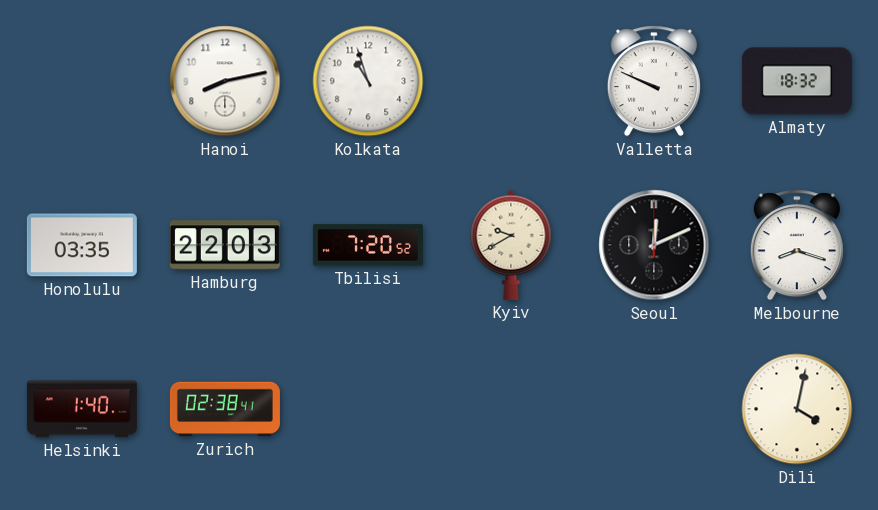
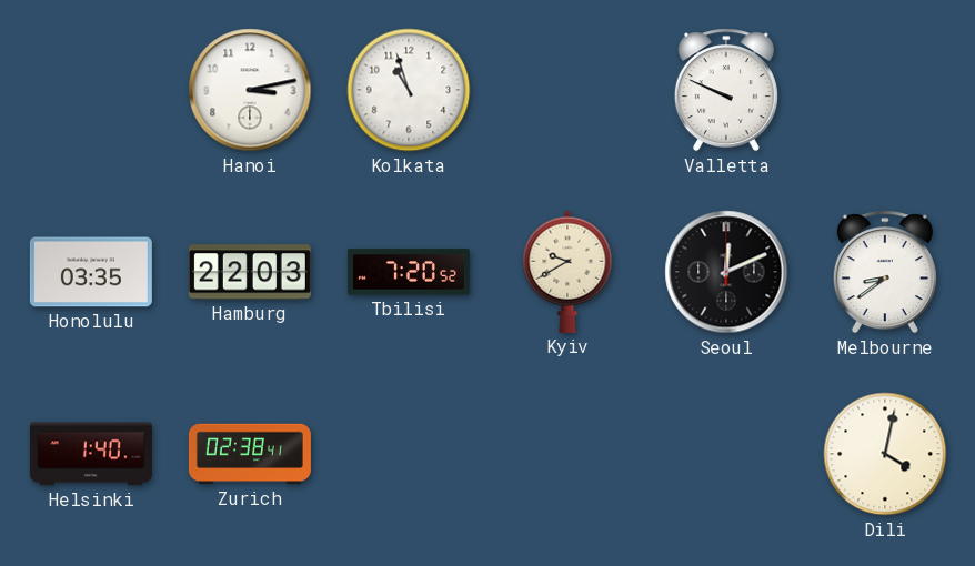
Hanoi: 8:13 -> 3:13
Almaty: 18:32 -> none
Melbourne: 8:18 -> 8:39
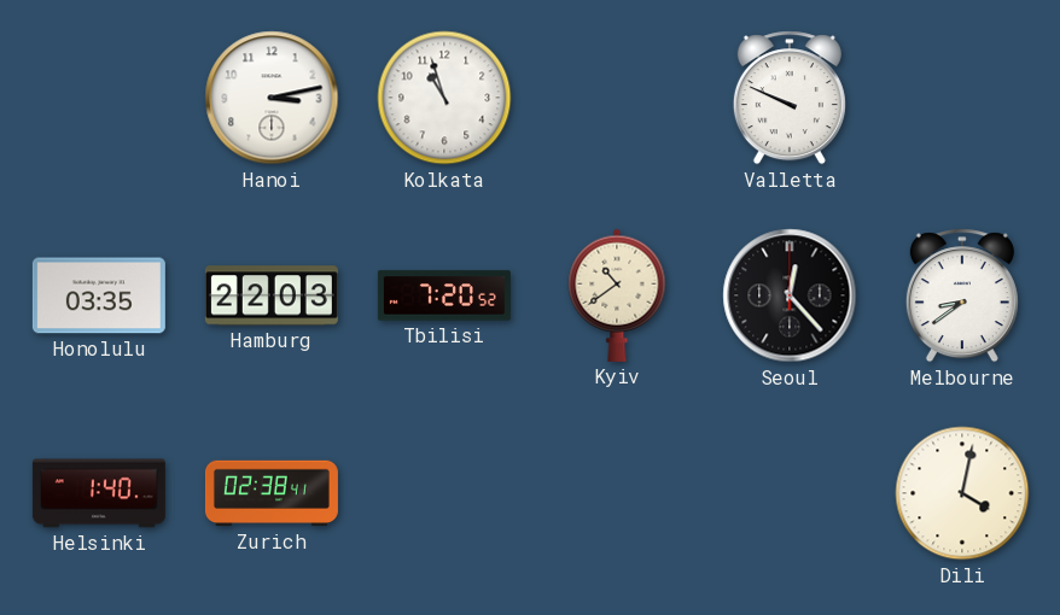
Kyiv: 9:40 -> 10:39
Seoul: 12:11 -> 12:23
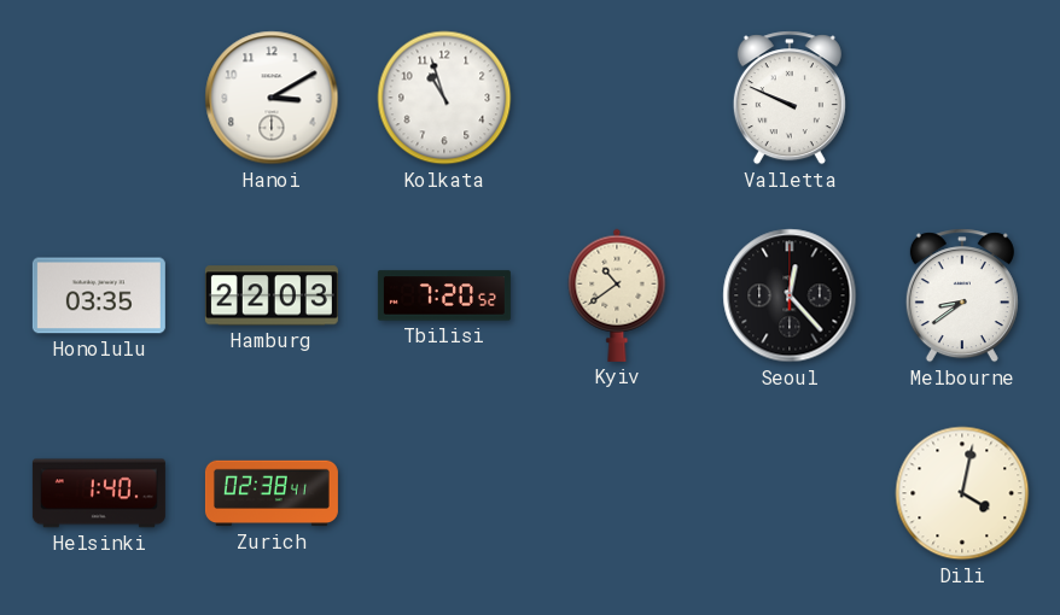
Hanoi: 3:13 -> 3:10
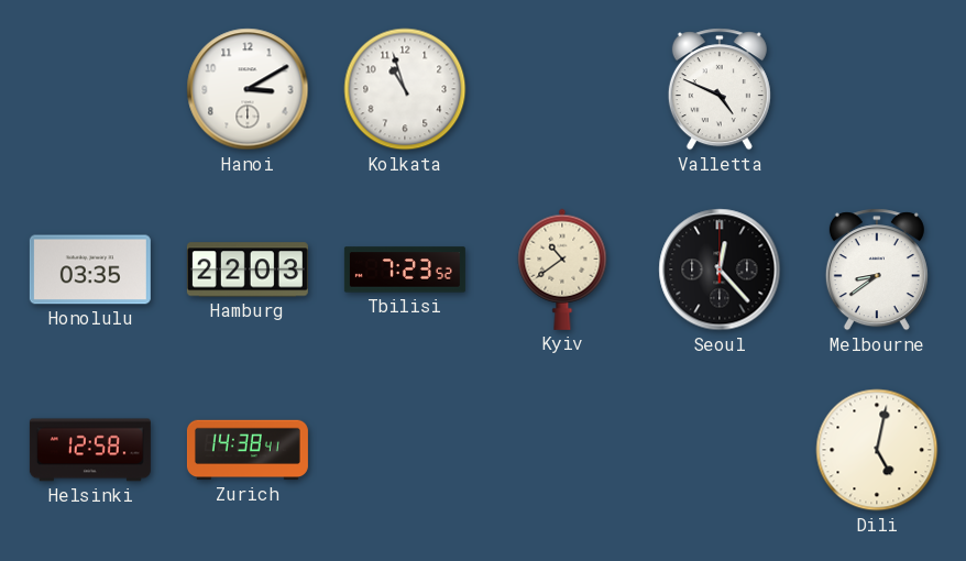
Valletta: 9:49 -> 4:49
Tbilisi: 7:20 -> 7:23
Helsinki: 1:40 -> 12:58
Zurich: 02:38 -> 14:38
Dili: 4:02 -> 5:02
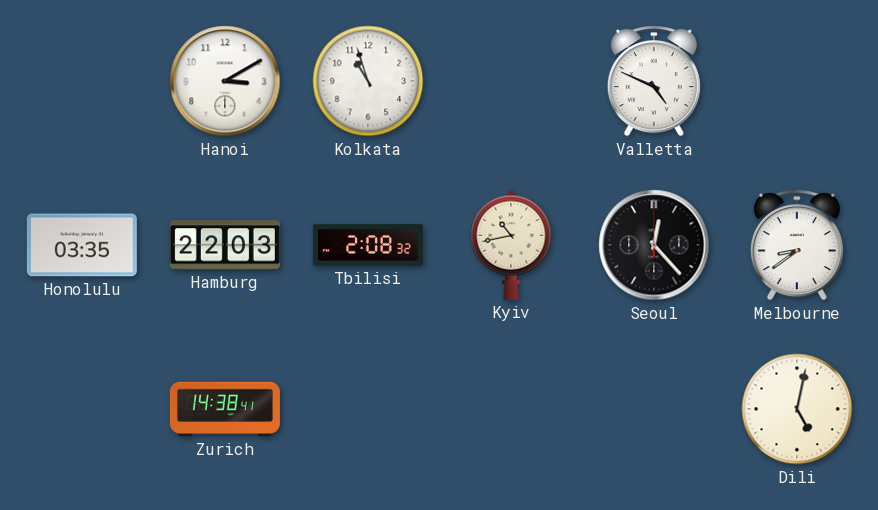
Tbilisi: 7:23 -> 2:08
Kyiv: 10:39 -> 10:43
Helsinki: 12:58 -> none
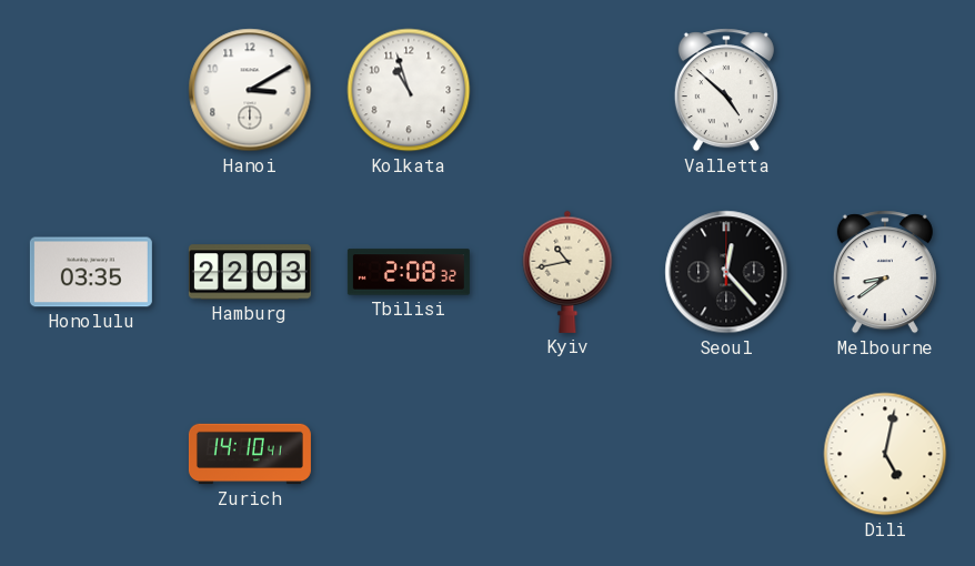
Valletta: 4:49 -> 4:52
Zurich: 14:38 -> 14:10
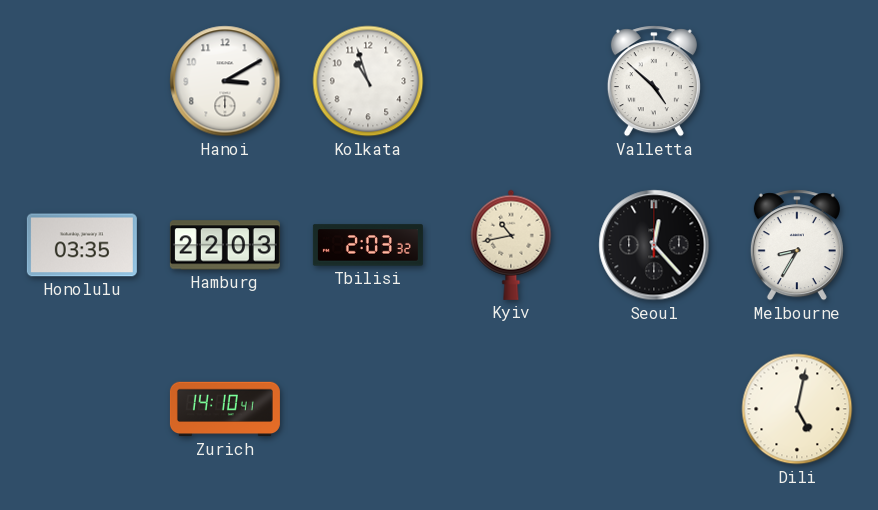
Tbilisi: 2:08 -> 2:03
Melbourne: 8:39 -> 8:35
